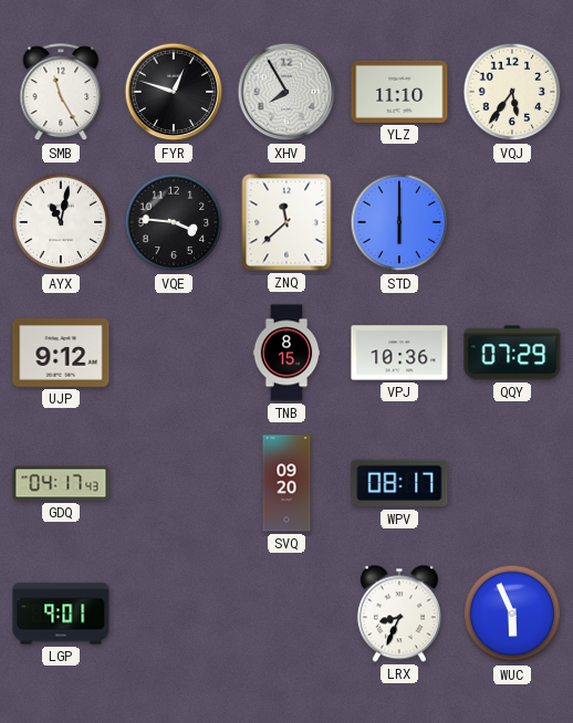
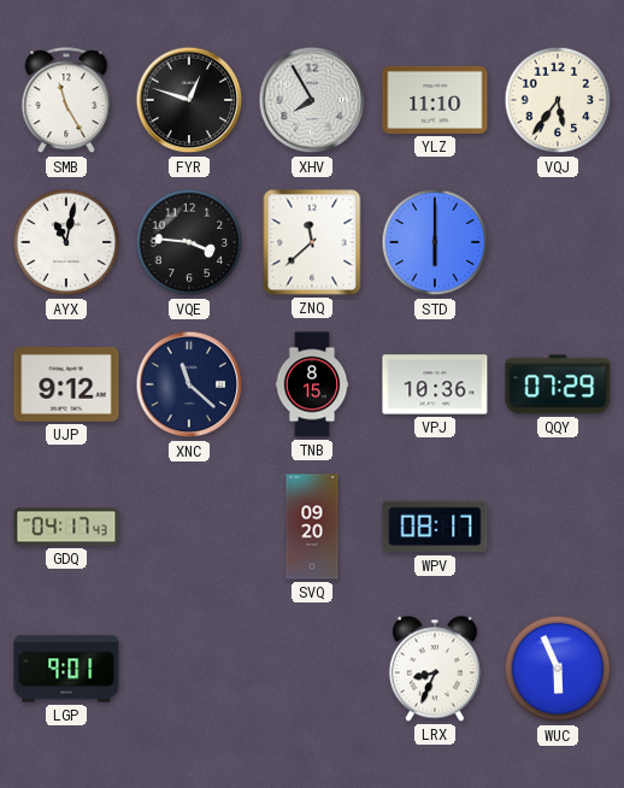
XNC: none -> 11:22
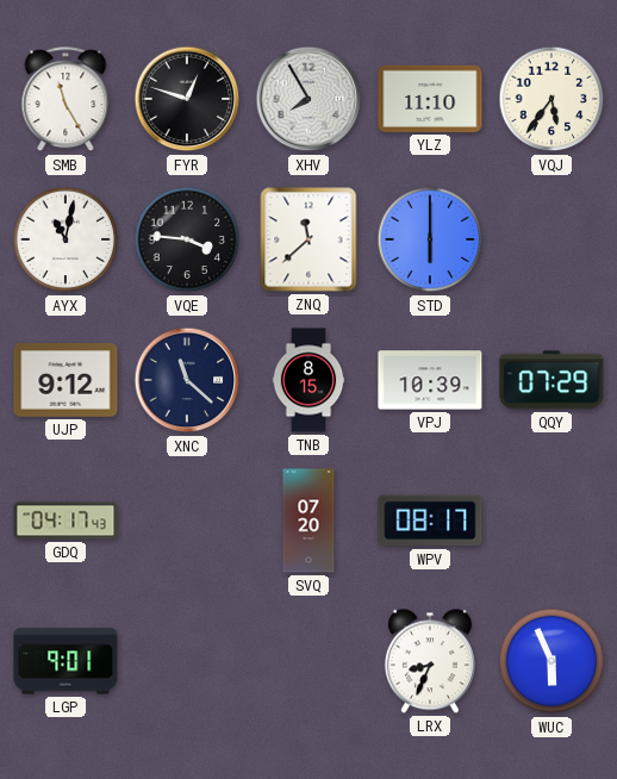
VPJ: 10:36 -> 10:39
SVQ: 09:20 -> 07:20
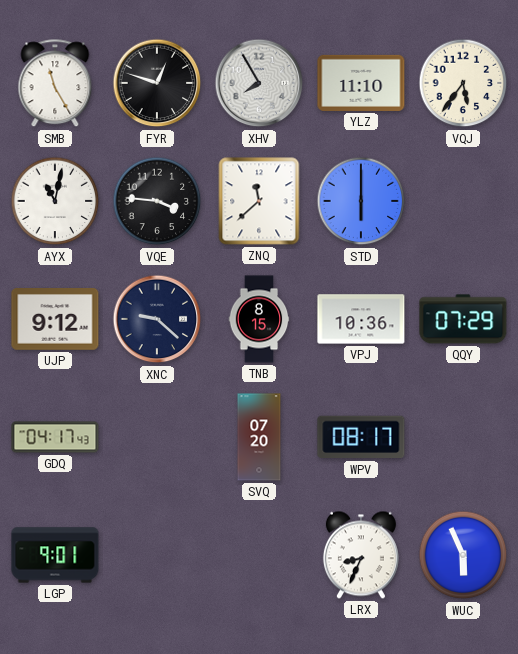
XNC: 11:22 -> 9:22
VPJ: 10:39 -> 10:36
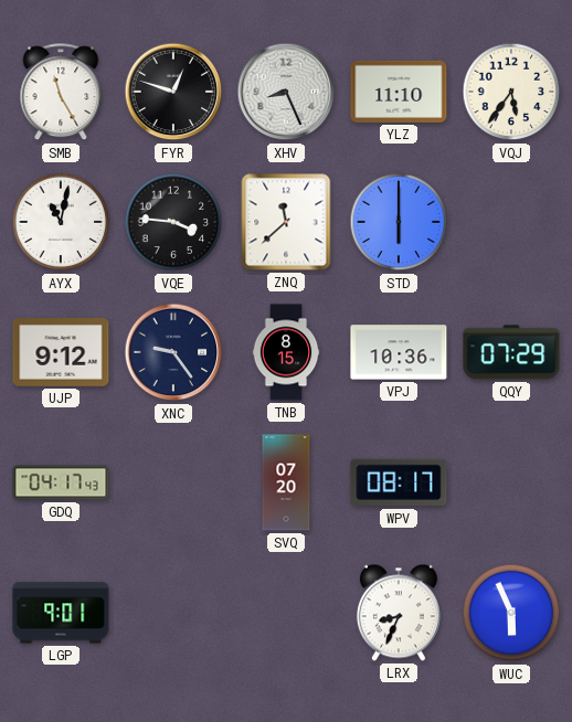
XHV: 7:55 -> 8:26
XNC: 9:22 -> 9:24
